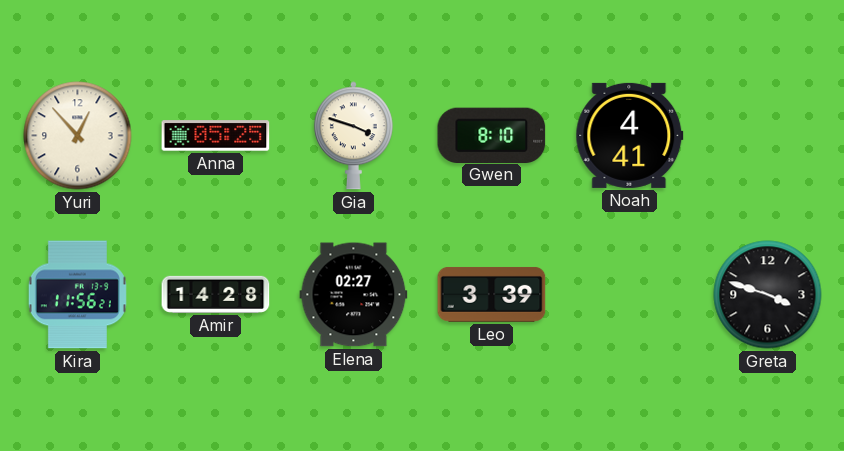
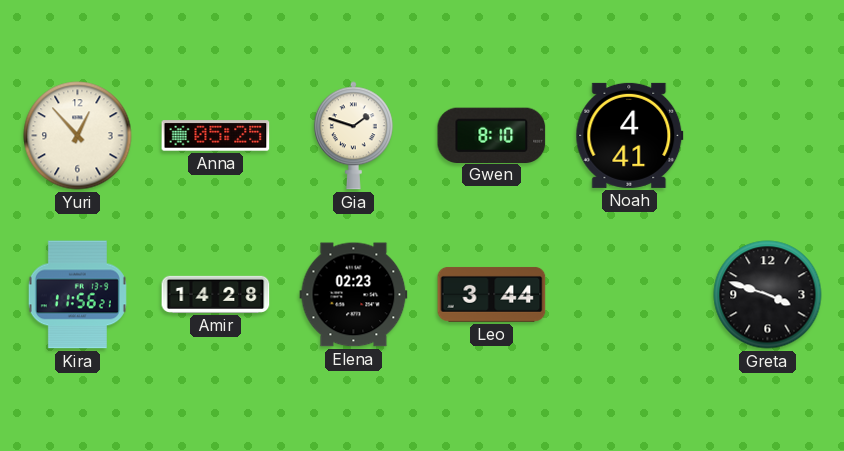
Gia: 3:48 -> 1:48
Elena: 02:27 -> 02:23
Leo: 3:39 -> 3:44
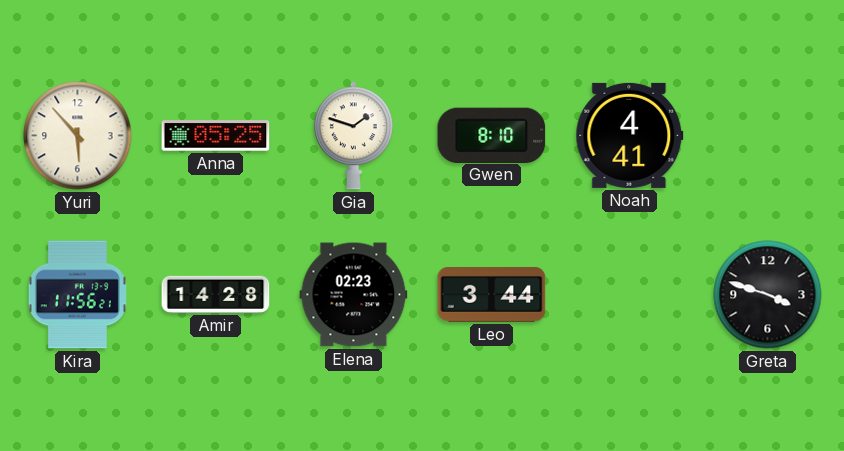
Yuri: 12:53 -> 5:53
